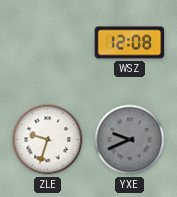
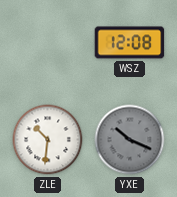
ZLE: 9:33 -> 10:31
YXE: 9:41 -> 10:19
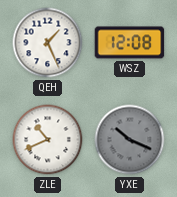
QEH: none -> 1:26
ZLE: 10:31 -> 10:41
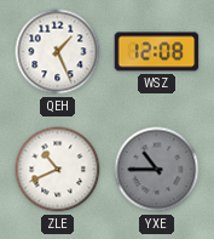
YXE: 10:19 -> 10:45
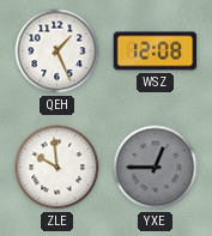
ZLE: 10:41 -> 9:59
YXE: 10:45 -> 12:45
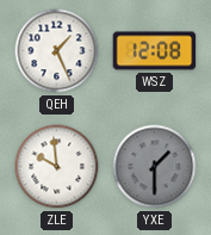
YXE: 12:45 -> 1:30
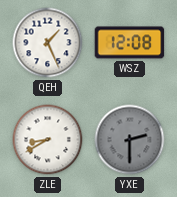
ZLE: 9:59 -> 8:40
YXE: 1:30 -> 2:30
